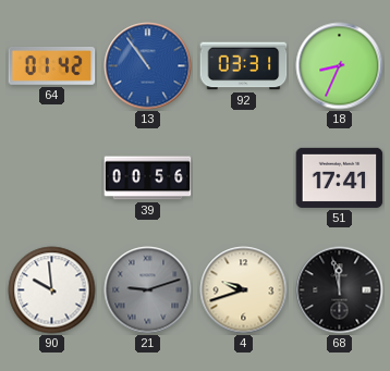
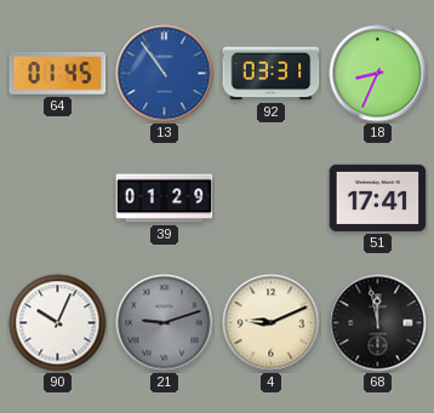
64: 01:42 -> 01:45
39: 00:56 -> 01:29
90: 9:59 -> 10:04
4: 9:42 -> 9:11
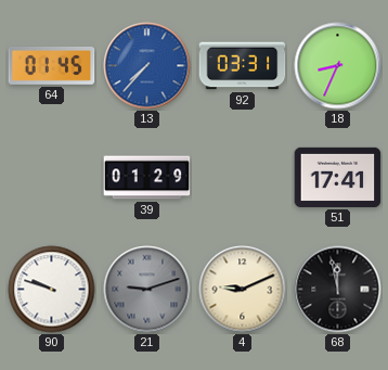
13: 10:54 -> 7:37
90: 10:04 -> 9:48
